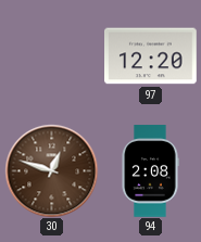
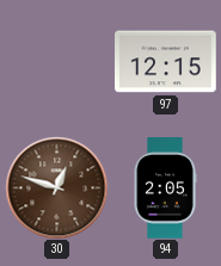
97: 12:20 -> 12:15
94: 2:08 -> 2:05
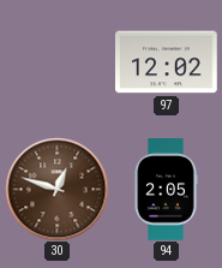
97: 12:15 -> 12:02
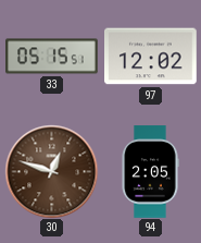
33: none -> 05:15
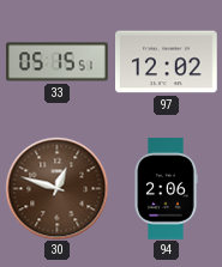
94: 2:05 -> 2:06
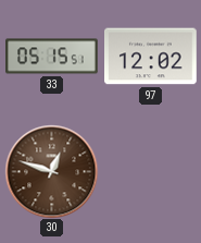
94: 2:06 -> none
